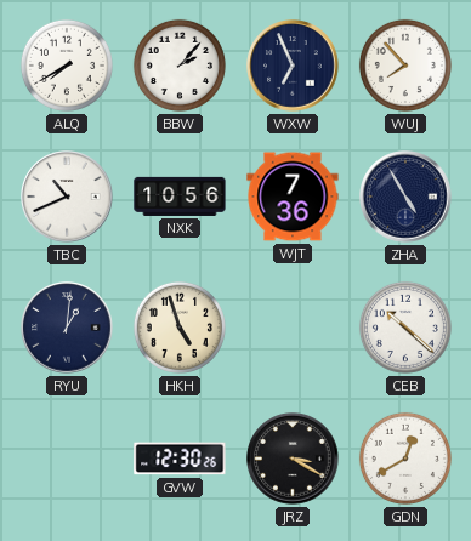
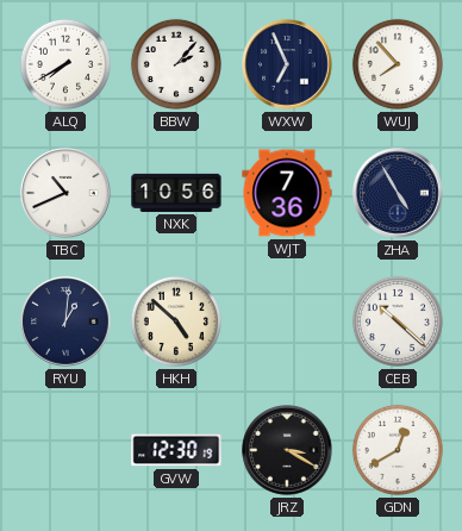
HKH: 4:57 -> 4:52
GVW: 12:30:26 -> 12:30:19
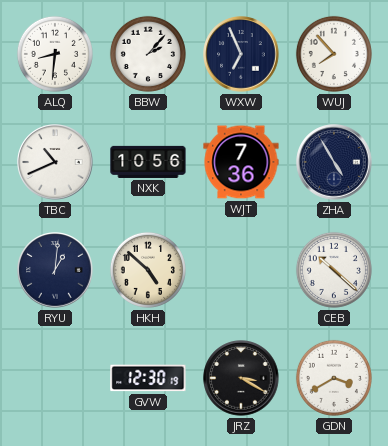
ALQ: 7:40 -> 8:31
GDN: 12:40 -> 3:40
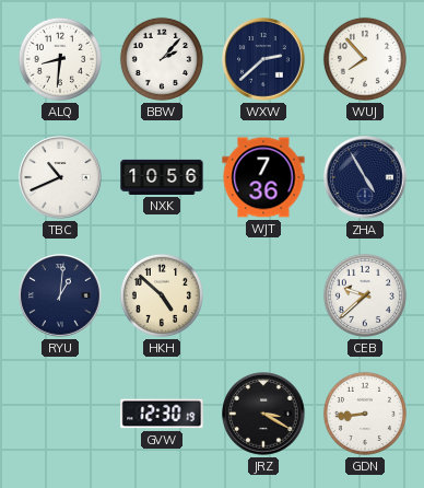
WXW: 6:56 -> 2:38
CEB: 10:22 -> 9:38
GDN: 3:40 -> 8:44
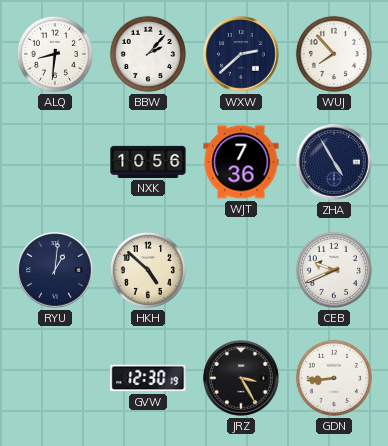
TBC: 10:41 -> none
CEB: 9:38 -> 9:41
JRZ: 3:20 -> 3:25
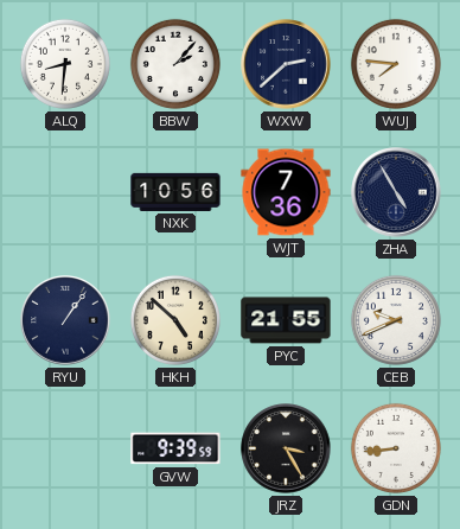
WUJ: 7:53 -> 7:46
RYU: 1:01 -> 1:06
PYC: none -> 21:55
GVW: 12:30 -> 9:39
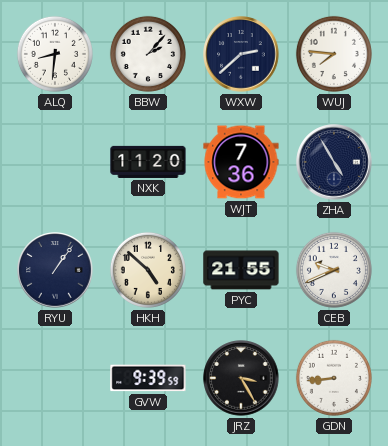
NXK: 10:56 -> 11:20
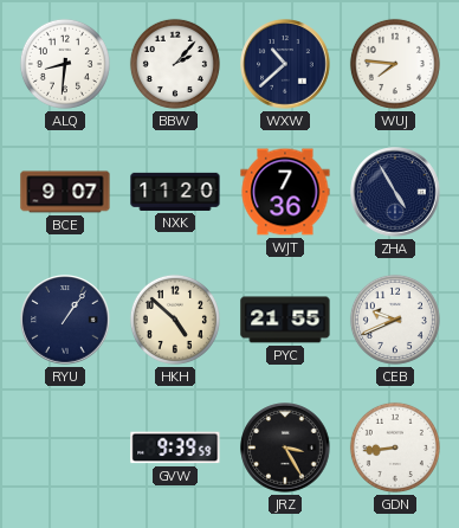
WXW: 2:38 -> 10:38
BCE: none -> 9:07
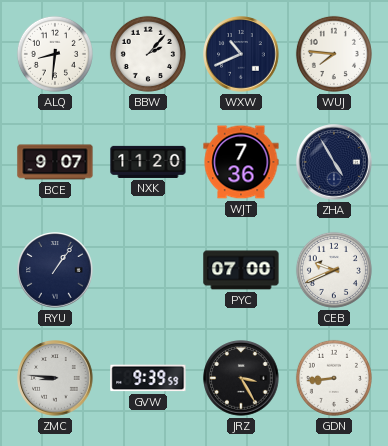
WXW: 10:38 -> 10:41
HKH: 4:52 -> none
PYC: 21:55 -> 07:00
ZMC: none -> 8:46
